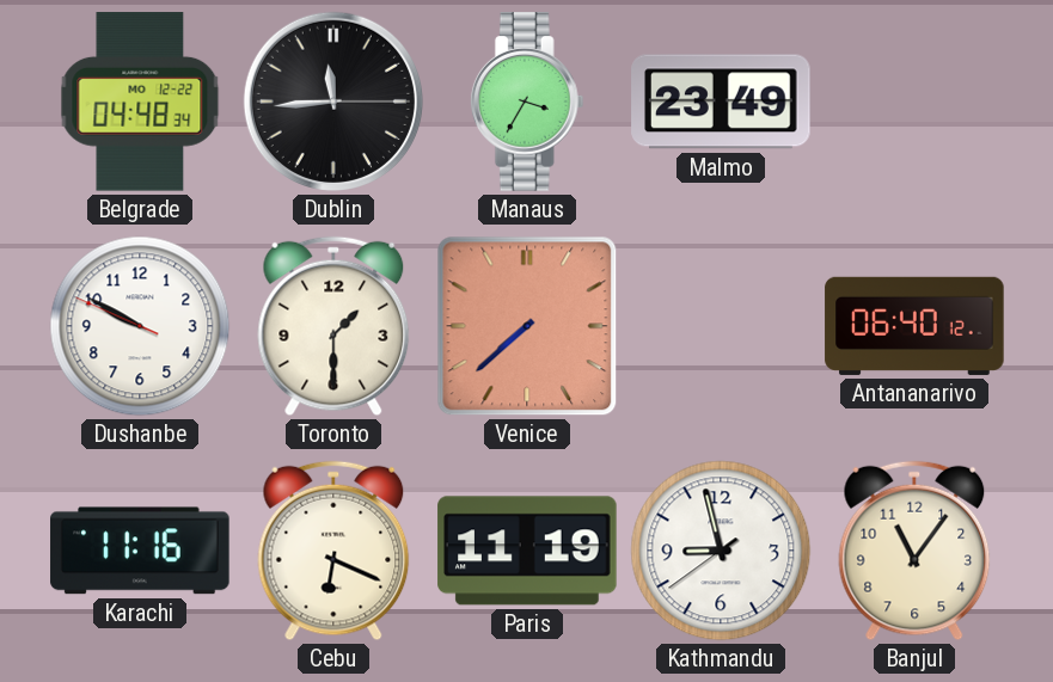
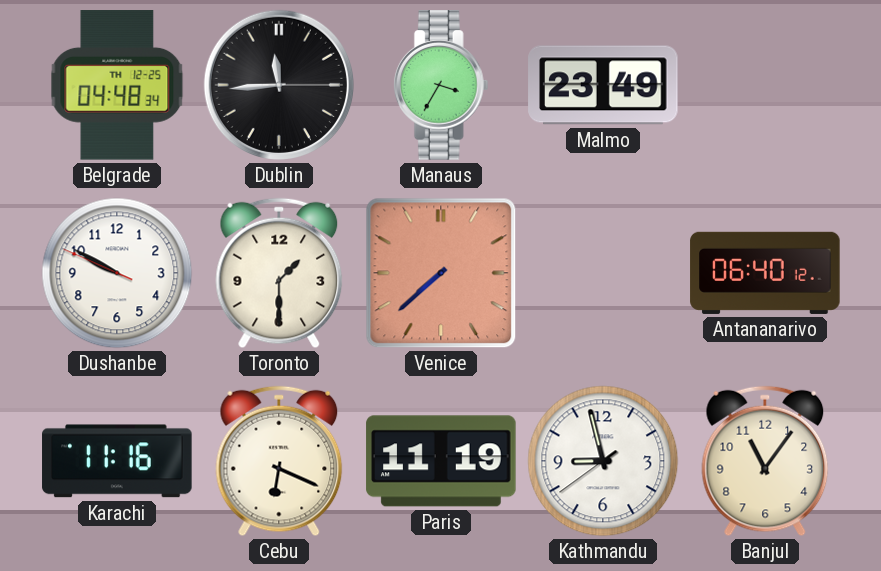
Belgrade date: MO 12-22 -> TH 12-25
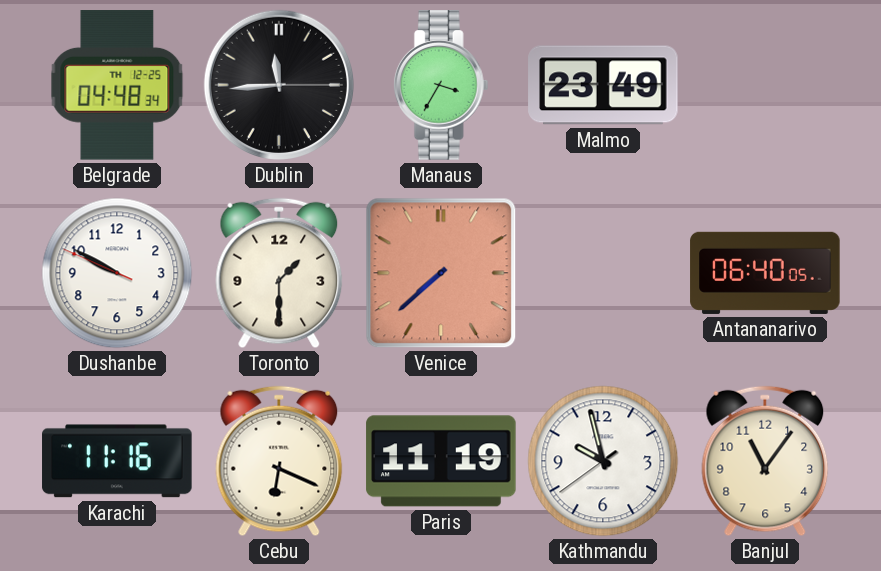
Antananarivo: 06:40:12 -> 06:40:05
Kathmandu: 8:57 -> 9:57
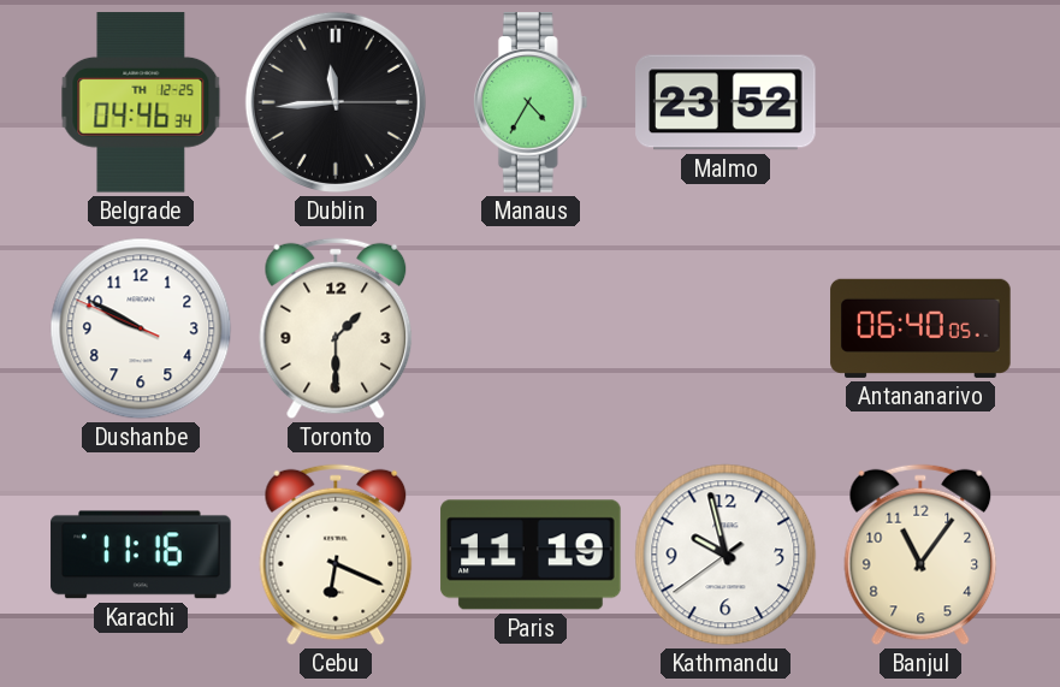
Belgrade: 04:48 -> 04:46
Manaus: 3:35 -> 4:35
Malmo: 23:49 -> 23:52
Venice: 7:38 -> none
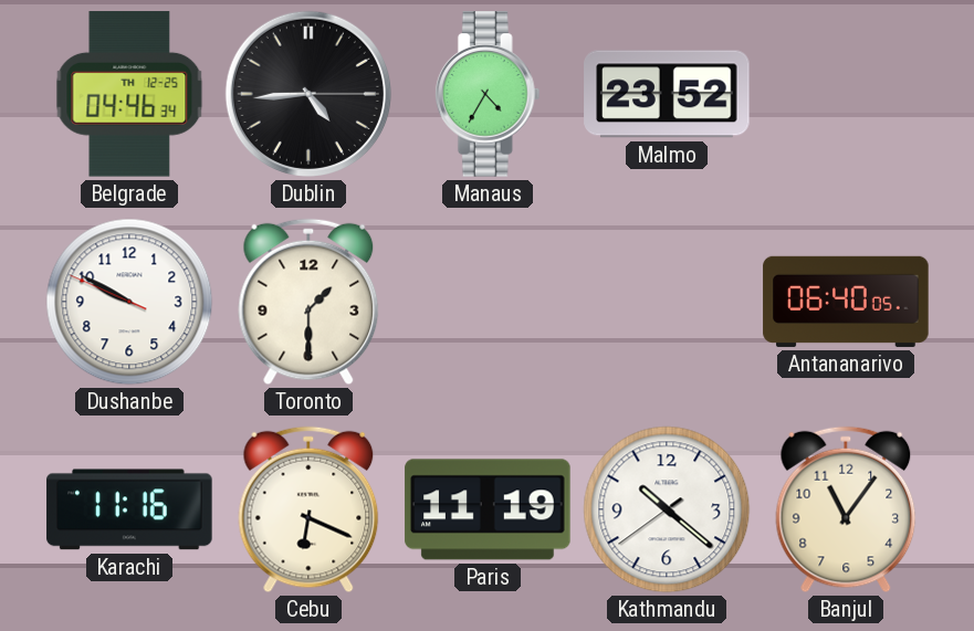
Dublin: 11:44 -> 4:44
Kathmandu: 9:57 -> 10:21
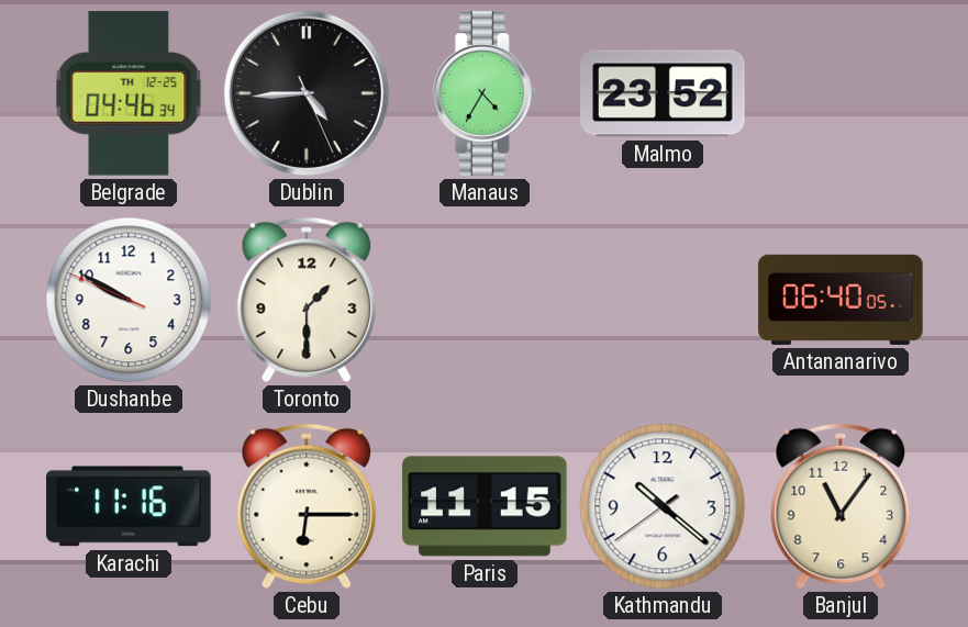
Dublin: 4:44:15 -> 4:44:26
Cebu: 6:19 -> 6:15
Paris: 11:19 -> 11:15
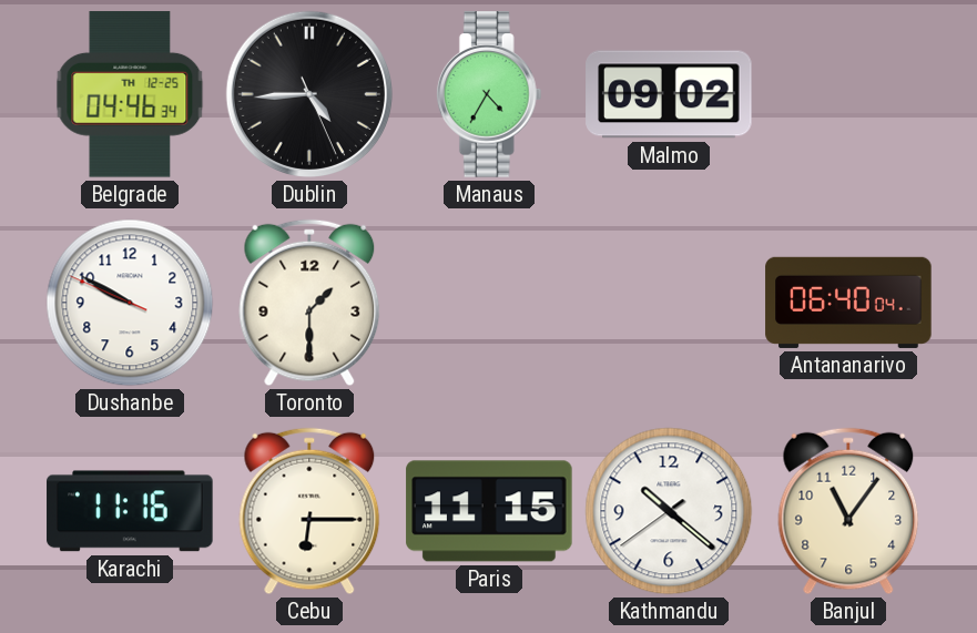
Malmo: 23:52 -> 09:02
Antananarivo: 06:40:05 -> 06:40:04
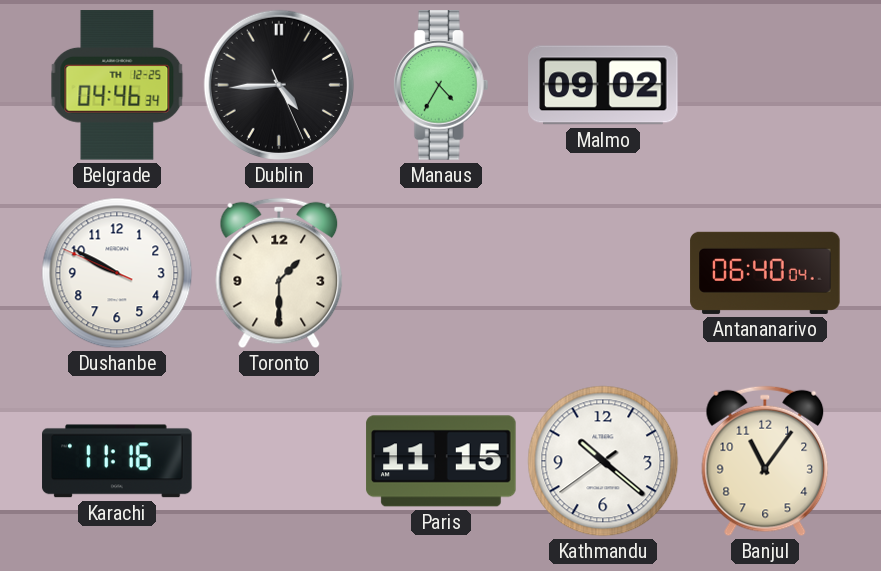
Cebu: 6:15 -> none
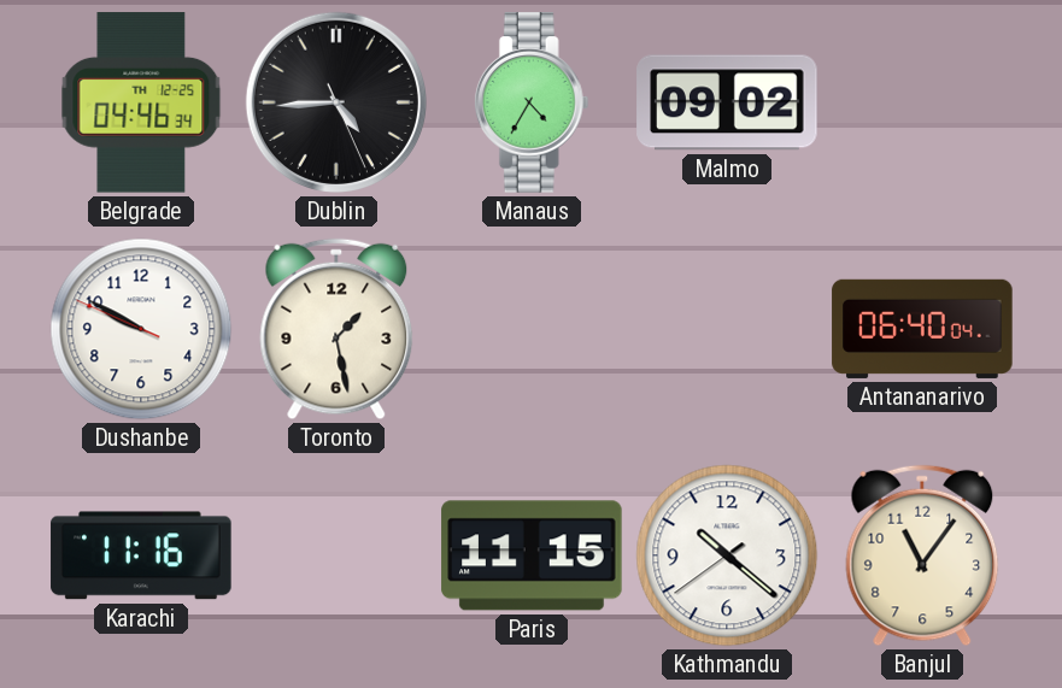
Toronto: 1:30 -> 1:28
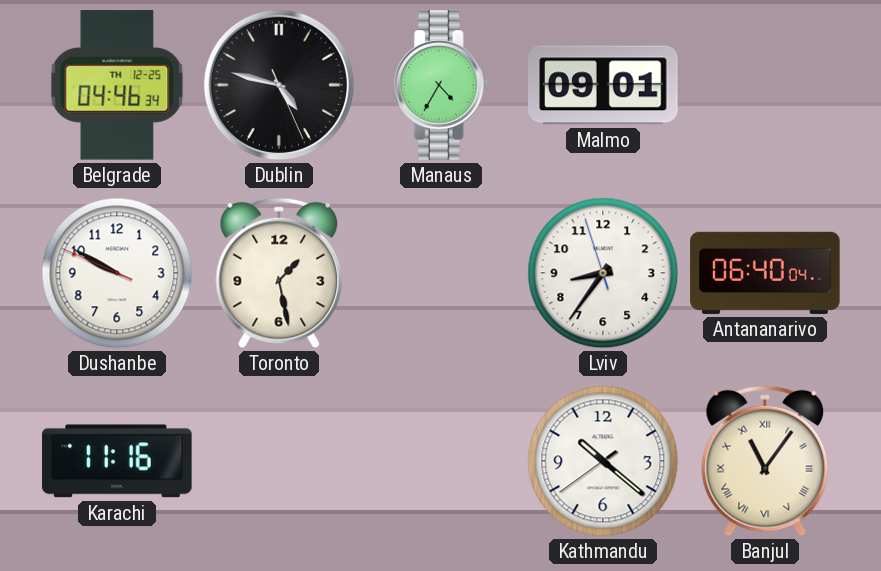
Dublin: 4:44 -> 4:47
Malmo: 09:02 -> 09:01
Lviv: none -> 8:35
Paris: 11:15 -> none
Banjul numerals: Arabic -> Roman
